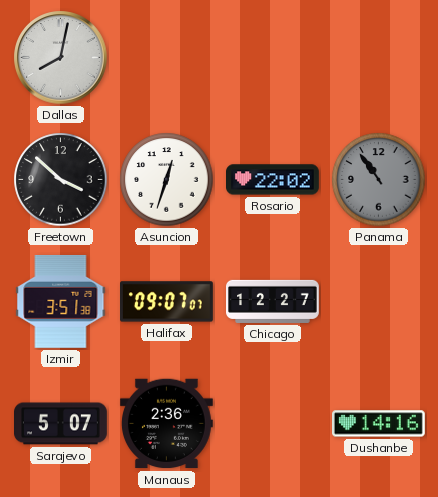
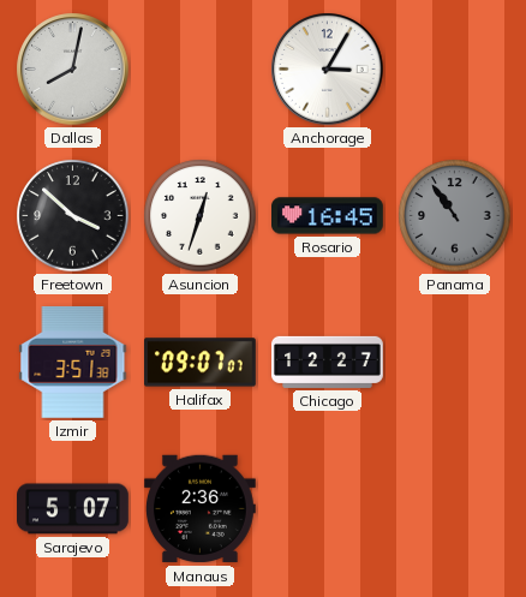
Anchorage: none -> 3:05
Rosario: 22:02 -> 16:45
Dushanbe: 14:16 -> none
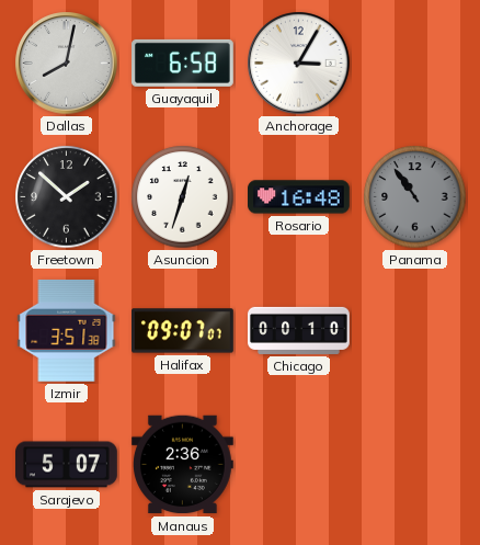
Guayaquil: none -> 6:58
Freetown: 3:52 -> 1:52
Rosario: 16:45 -> 16:48
Chicago: 12:27 -> 00:10
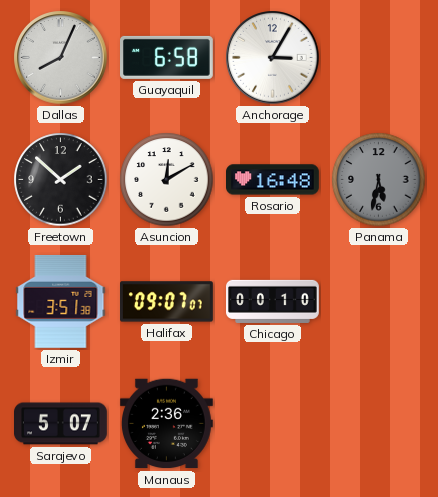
Dallas: 8:02 -> 8:04
Asuncion: 12:33 -> 12:10
Panama: 10:54 -> 5:32
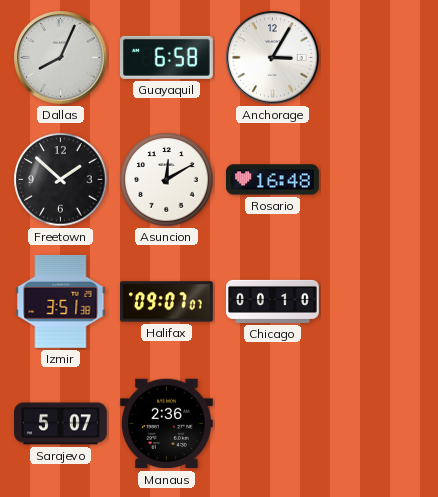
Panama: 5:32 -> none
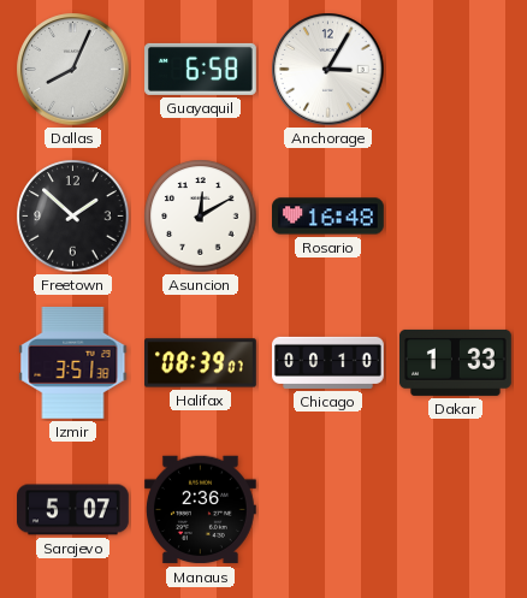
Halifax: 09:07 -> 08:39
Dakar: none -> 1:33
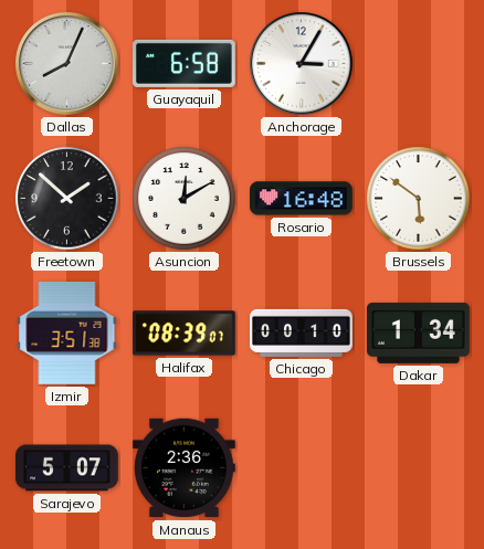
Brussels: none -> 5:51
Dakar: 1:33 -> 1:34
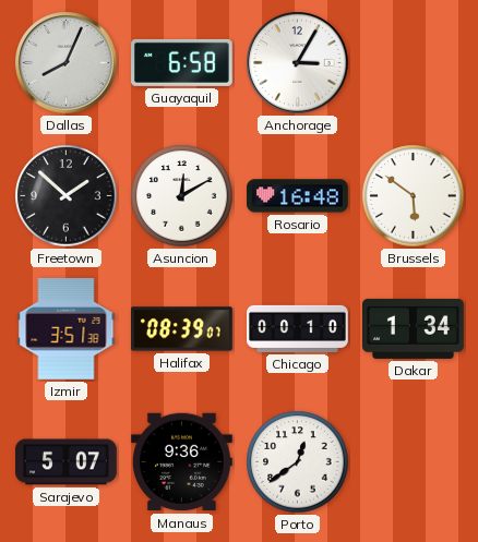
Manaus: 2:36 -> 9:36
Porto: none -> 12:39
